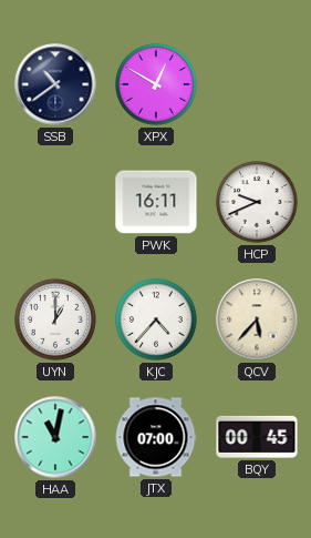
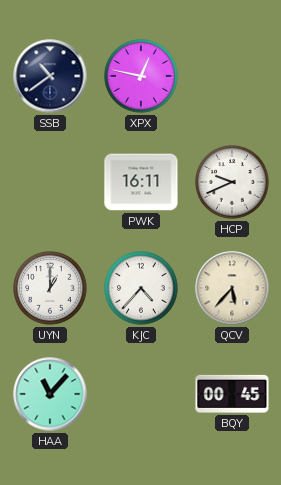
XPX: 12:50 -> 12:47
HAA: 11:02 -> 11:07
JTX: 07:00 -> none
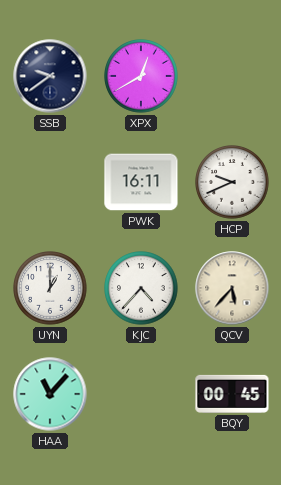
SSB: 10:39 -> 9:39
XPX: 12:47 -> 12:40
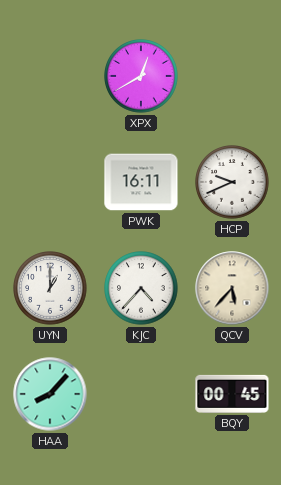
SSB: 9:39 -> none
HAA: 11:07 -> 8:07
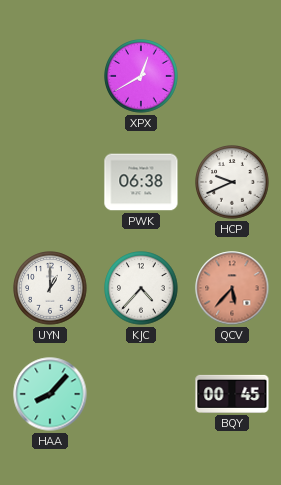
PWK: 16:11 -> 06:38
QCV dial: cream -> salmon
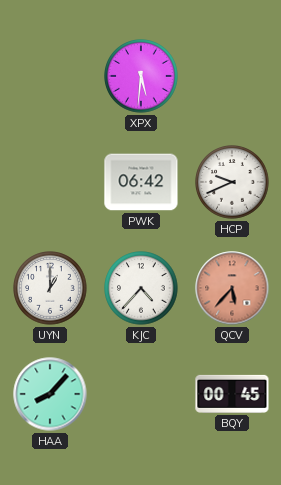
XPX: 12:40 -> 5:31
PWK: 06:38 -> 06:42
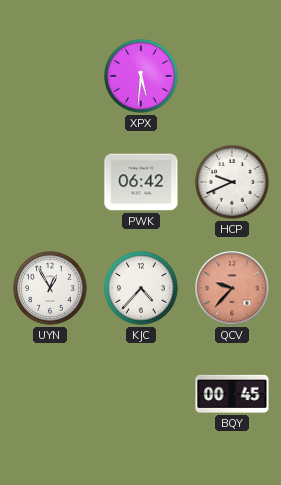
UYN: 1:00 -> 12:55
QCV: 5:37 -> 9:37
HAA: 8:07 -> none
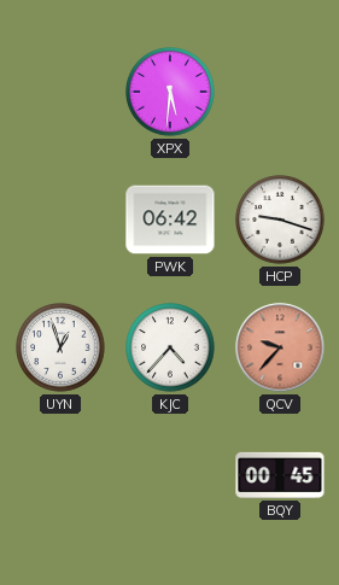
HCP: 9:41 -> 9:18
UYN: 12:55 -> 12:57
